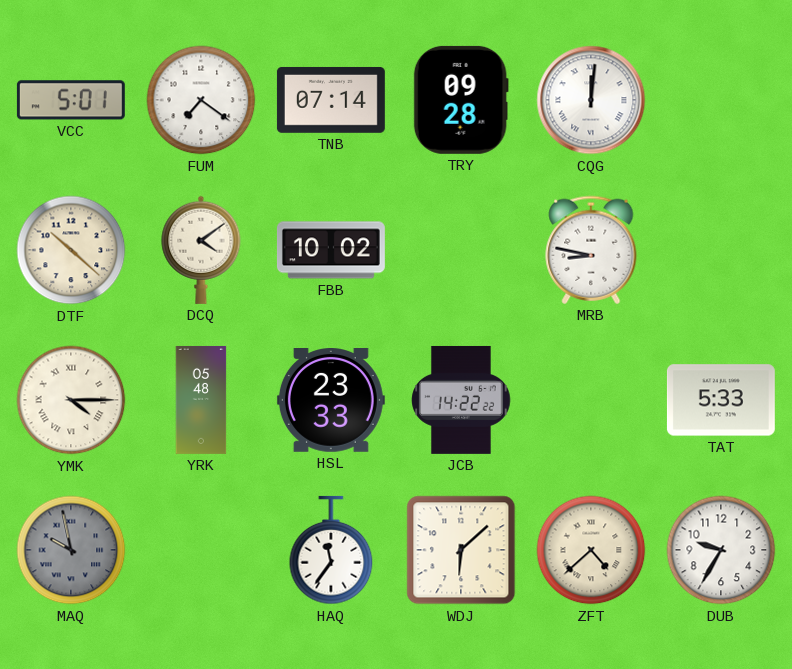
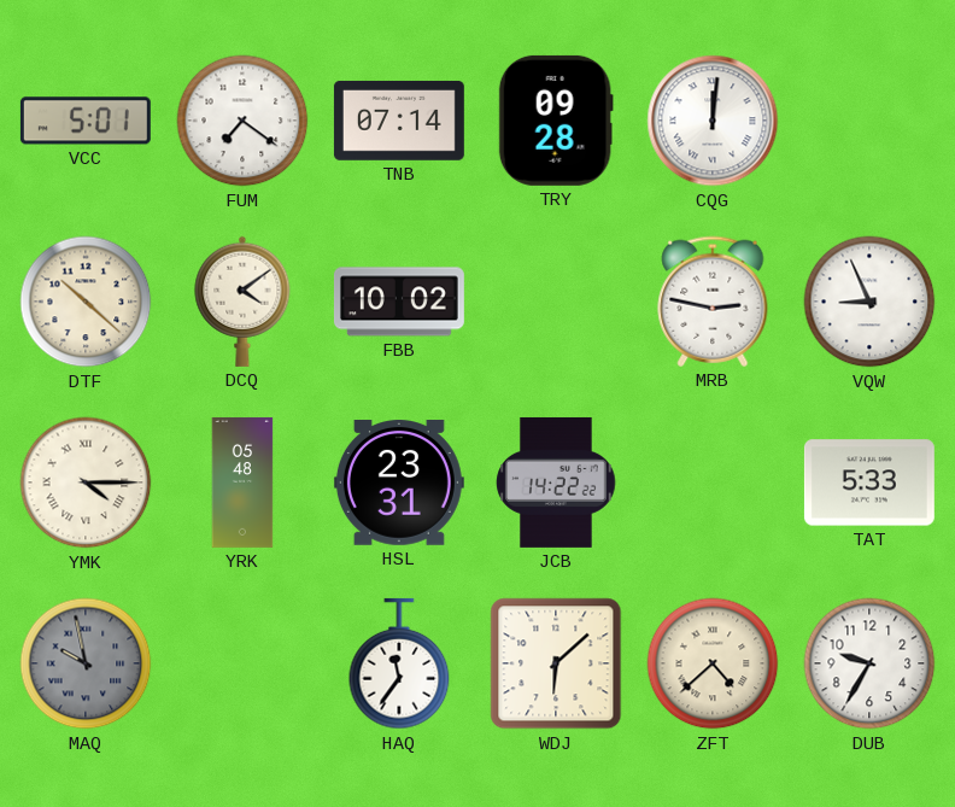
MRB: 8:47 -> 2:47
VQW: none -> 8:56
HSL: 23:33 -> 23:31
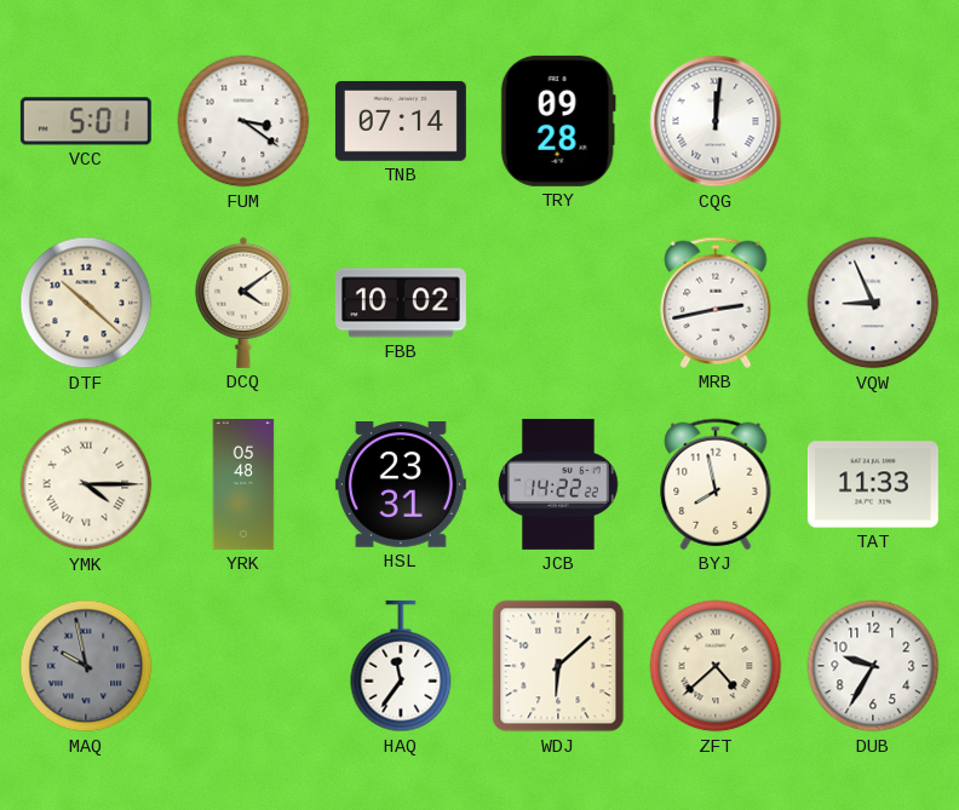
FUM: 7:21 -> 3:21
MRB: 2:47 -> 2:43
BYJ: none -> 7:58
TAT: 5:33 -> 11:33
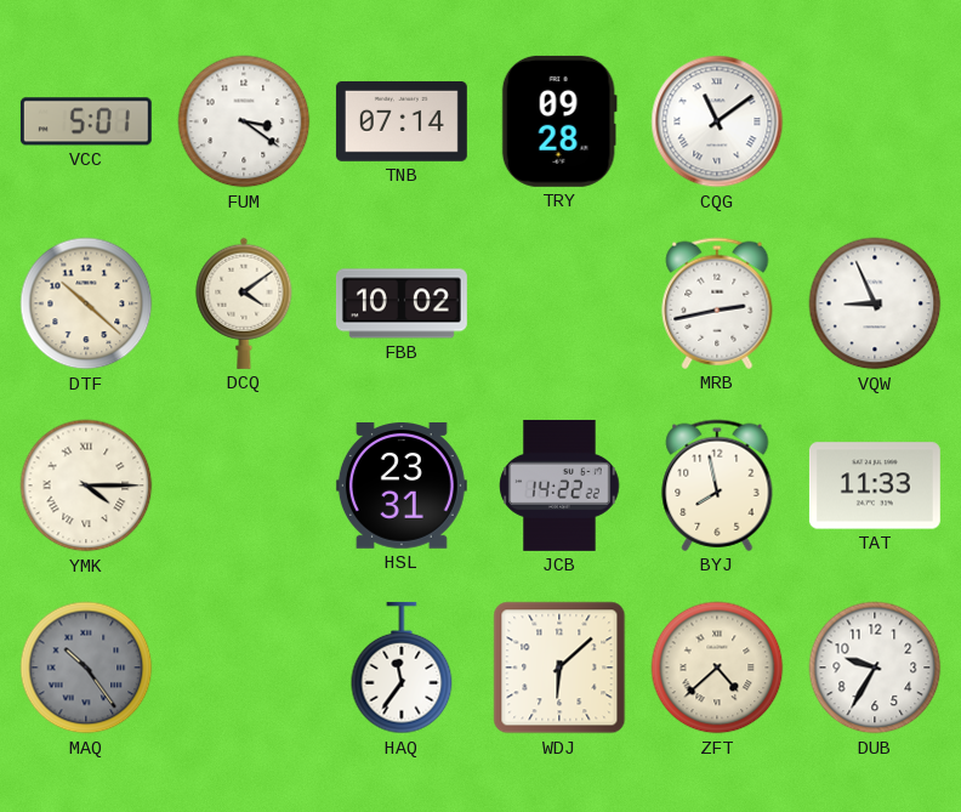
CQG: 12:01 -> 11:09
YRK: 05:48 -> none
MAQ: 9:58 -> 10:24
